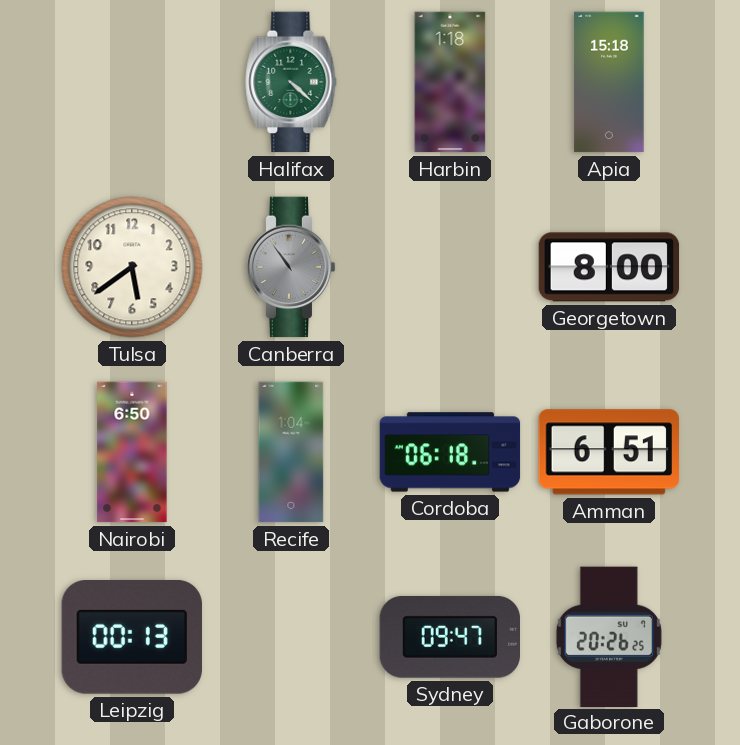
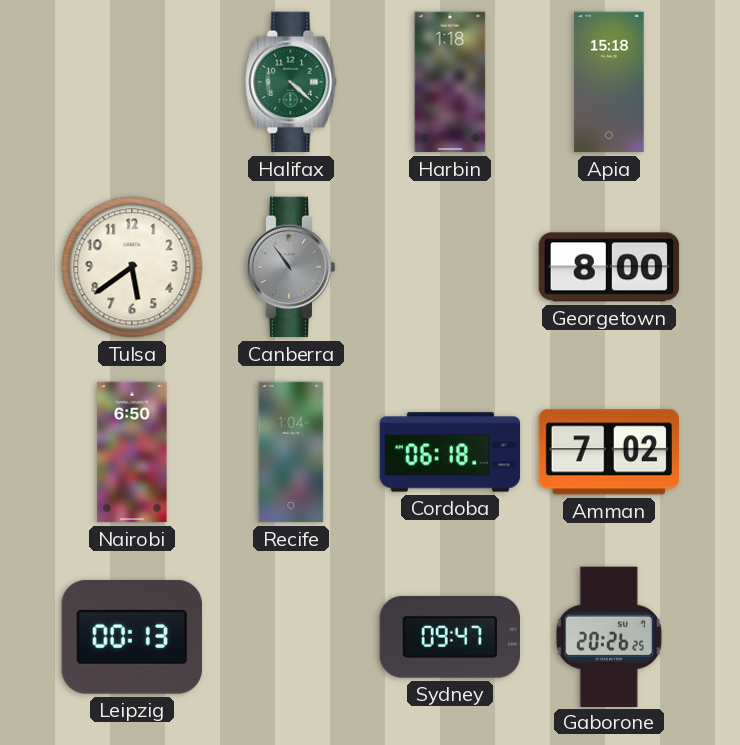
Amman: 6:51 -> 7:02
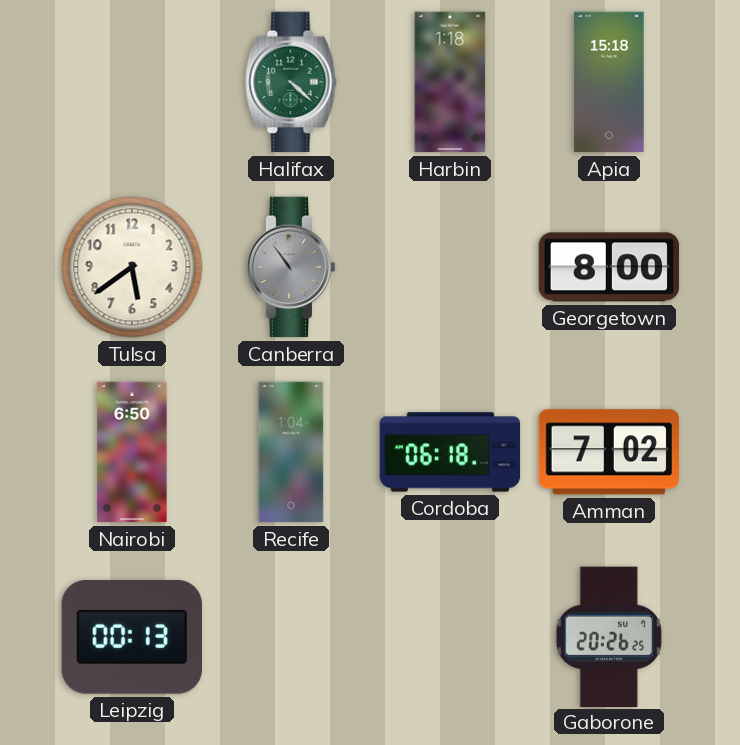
Sydney: 09:47 -> none
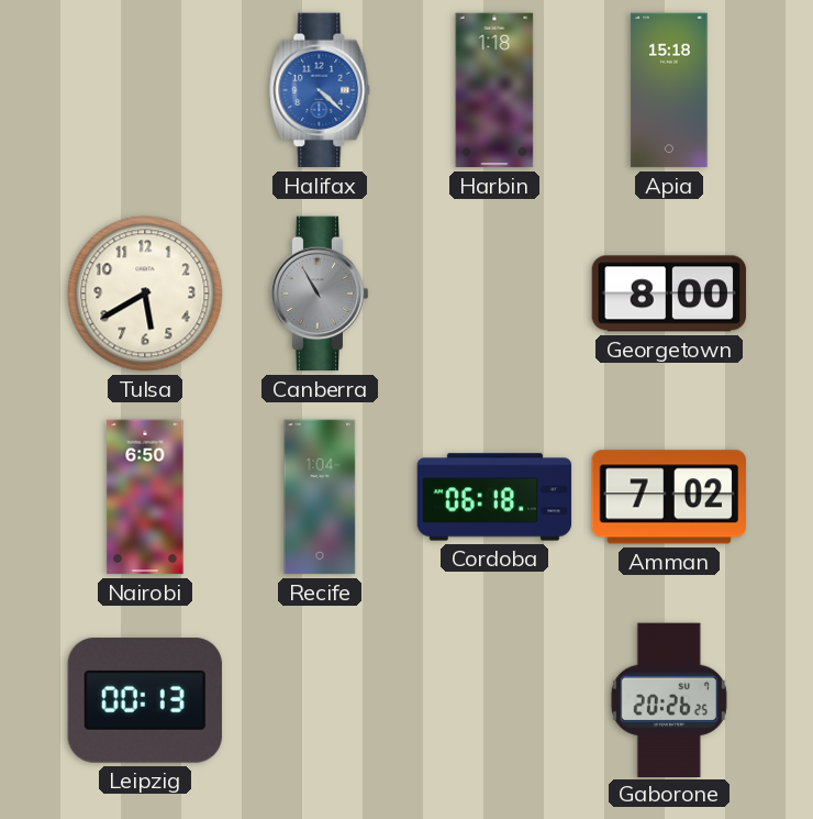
Halifax dial: green -> blue
Tulsa: 5:39 -> 5:40
Canberra: 10:54 -> 10:55
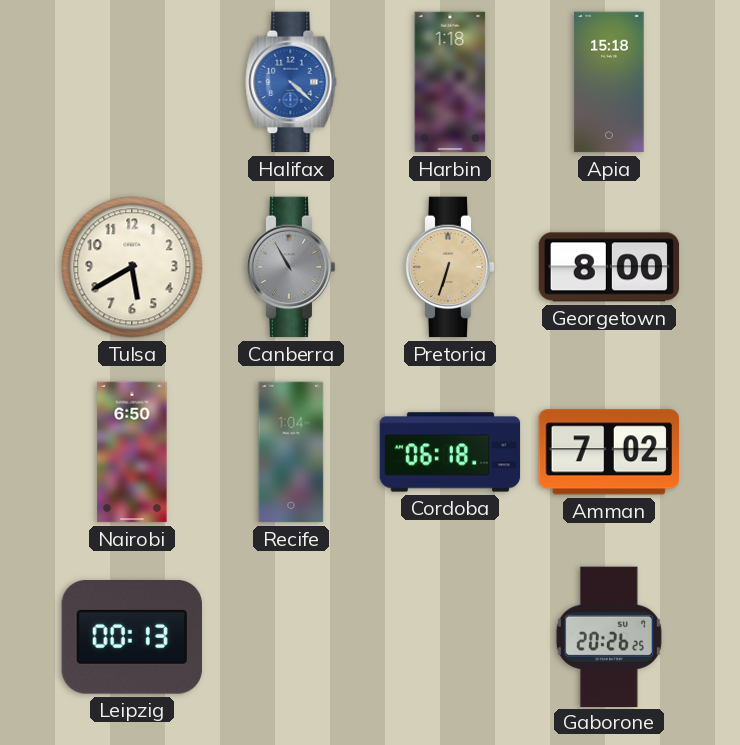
Pretoria: none -> 6:33
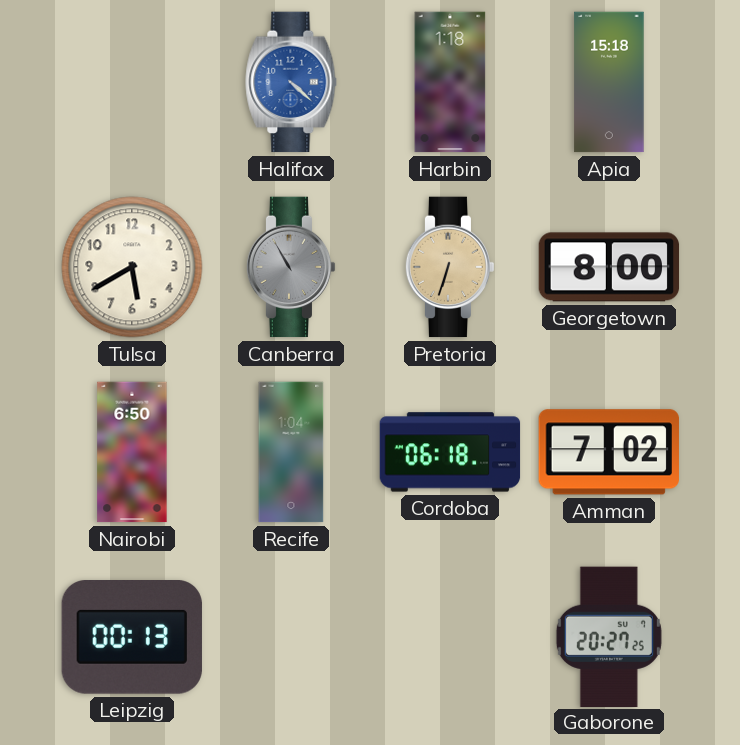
Gaborone: 20:26 -> 20:27
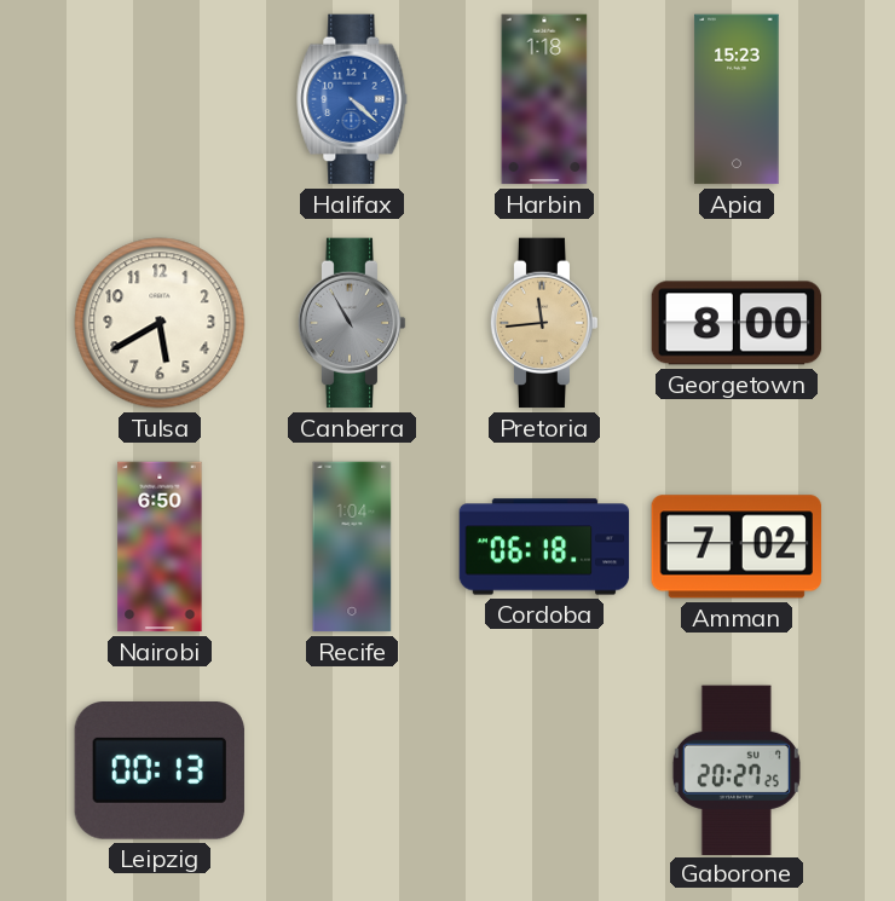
Apia: 15:18 -> 15:23
Pretoria: 6:33 -> 11:44
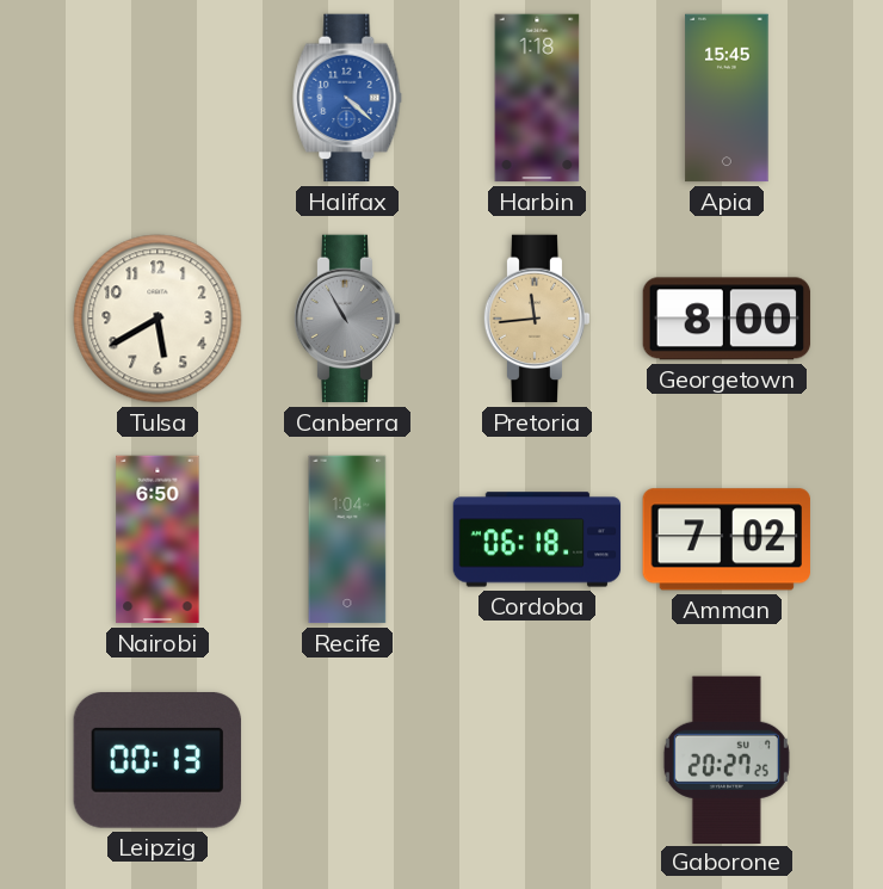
Apia: 15:23 -> 15:45
